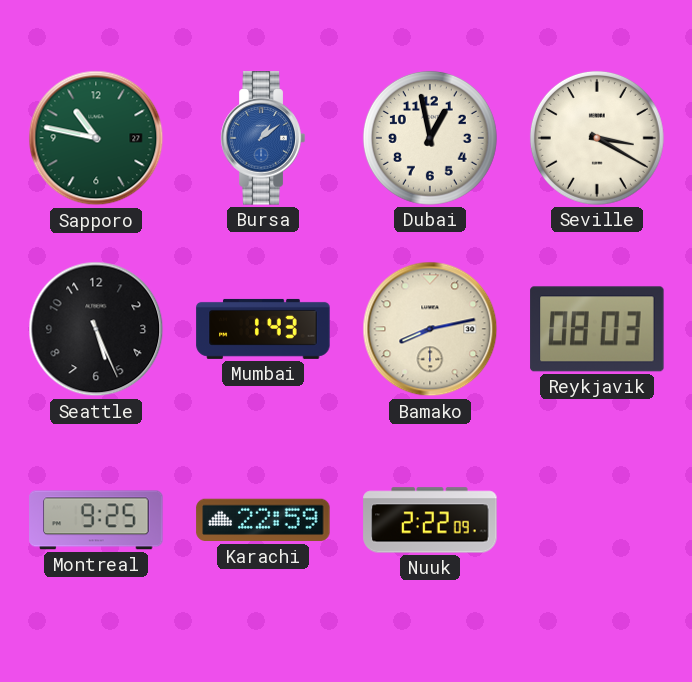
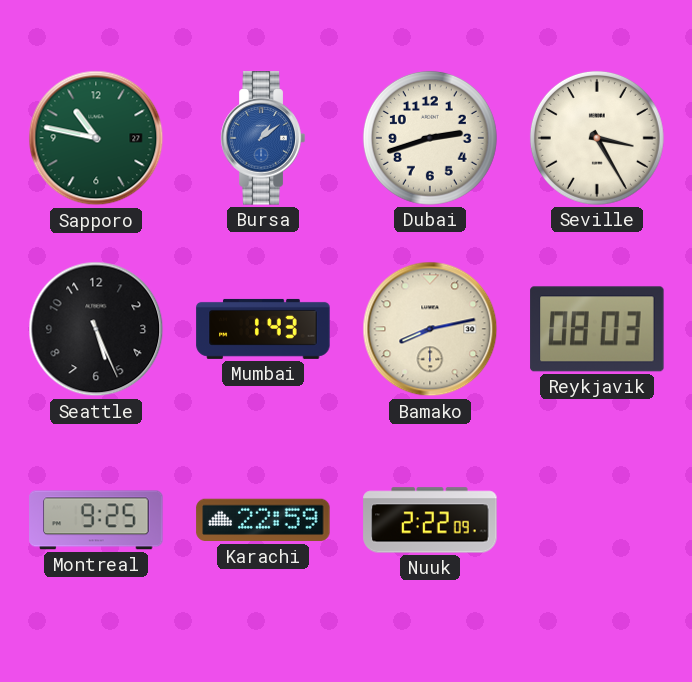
Dubai: 12:58 -> 2:42
Seville: 3:20 -> 3:25
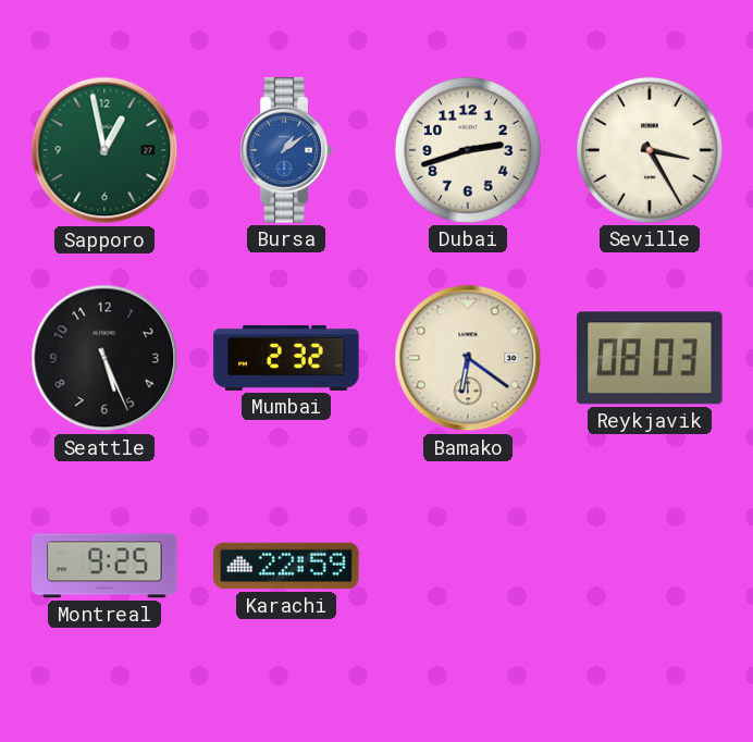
Sapporo: 10:47 -> 12:58
Mumbai: 1:43 -> 2:32
Bamako: 8:13 -> 6:21
Nuuk: 2:22 -> none
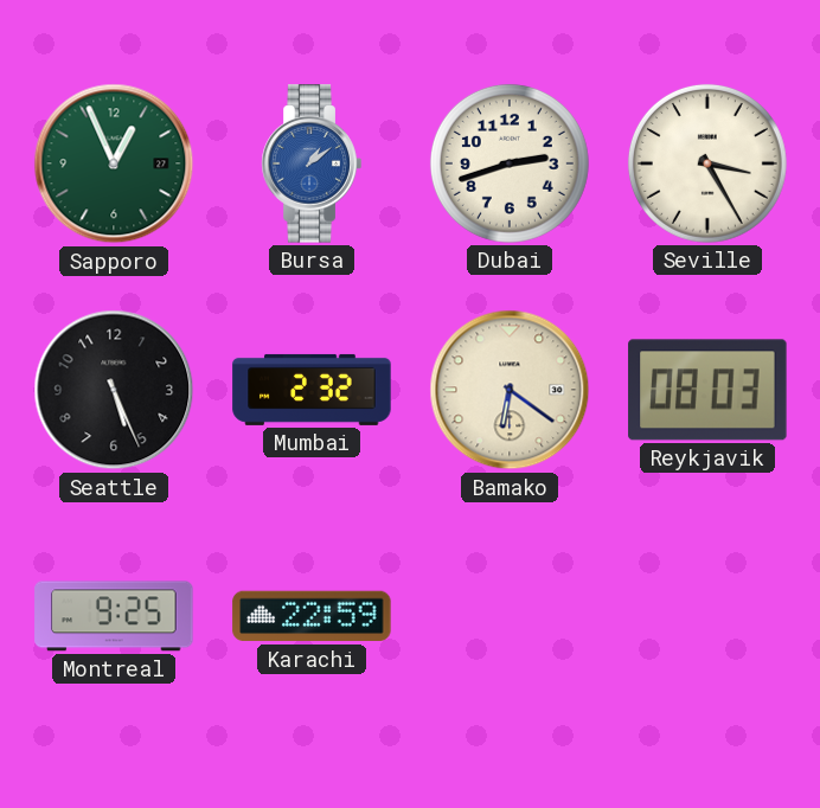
Sapporo: 12:58 -> 12:56
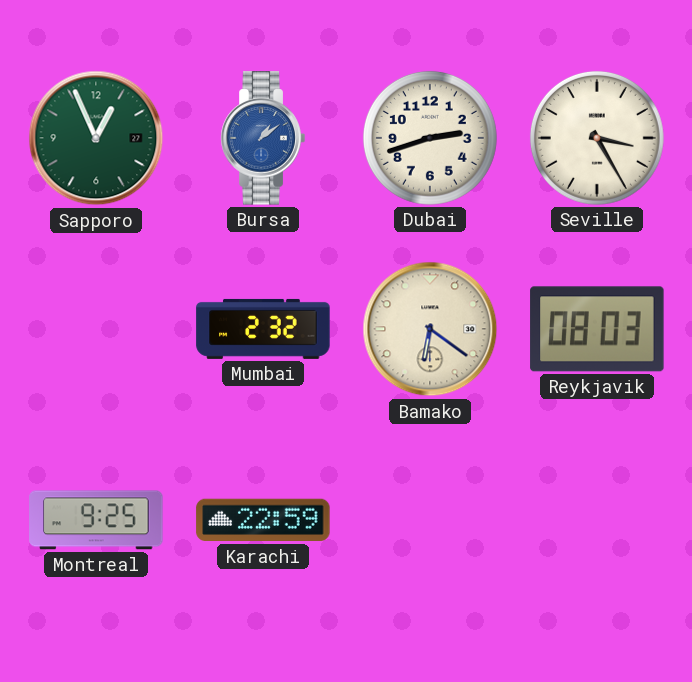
Seattle: 5:26 -> none
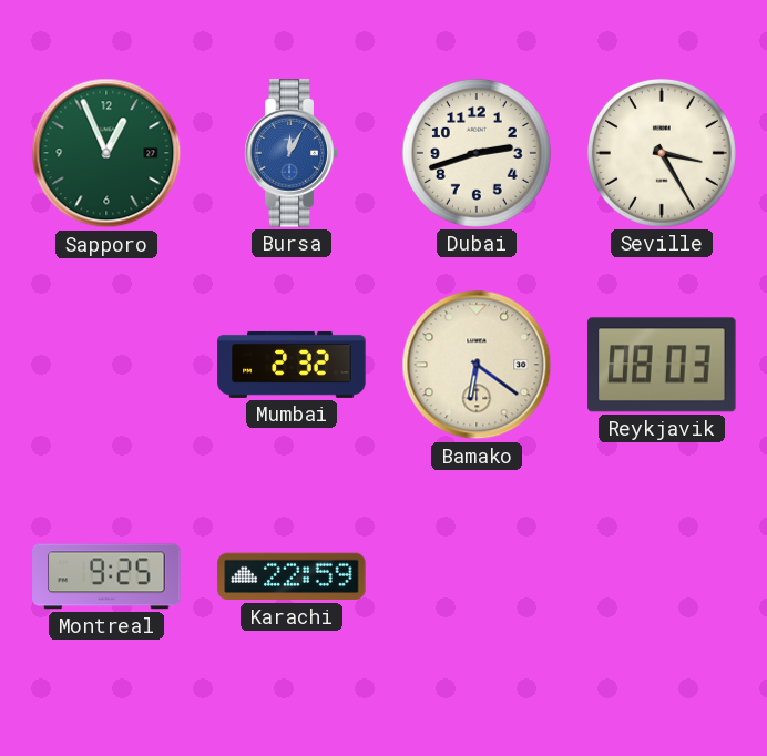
Bursa: 1:09 -> 12:05
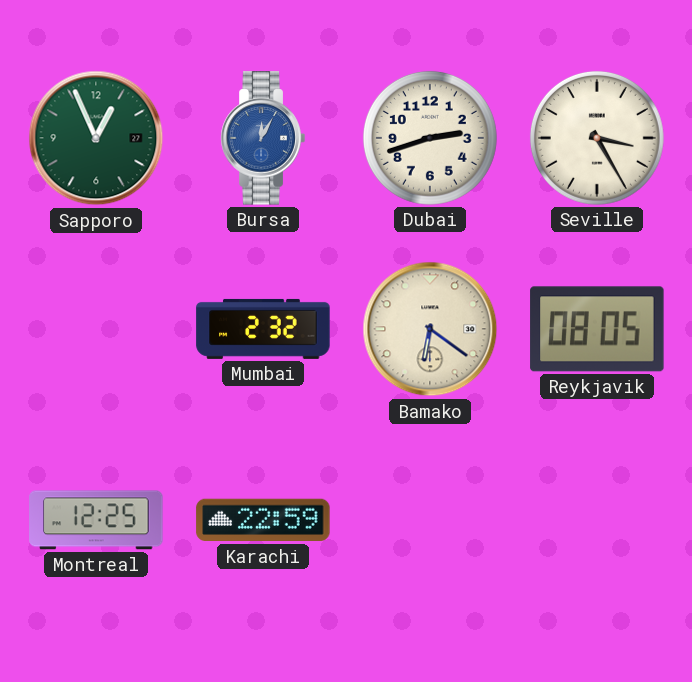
Reykjavik: 08:03 -> 08:05
Montreal: 9:25 -> 12:25
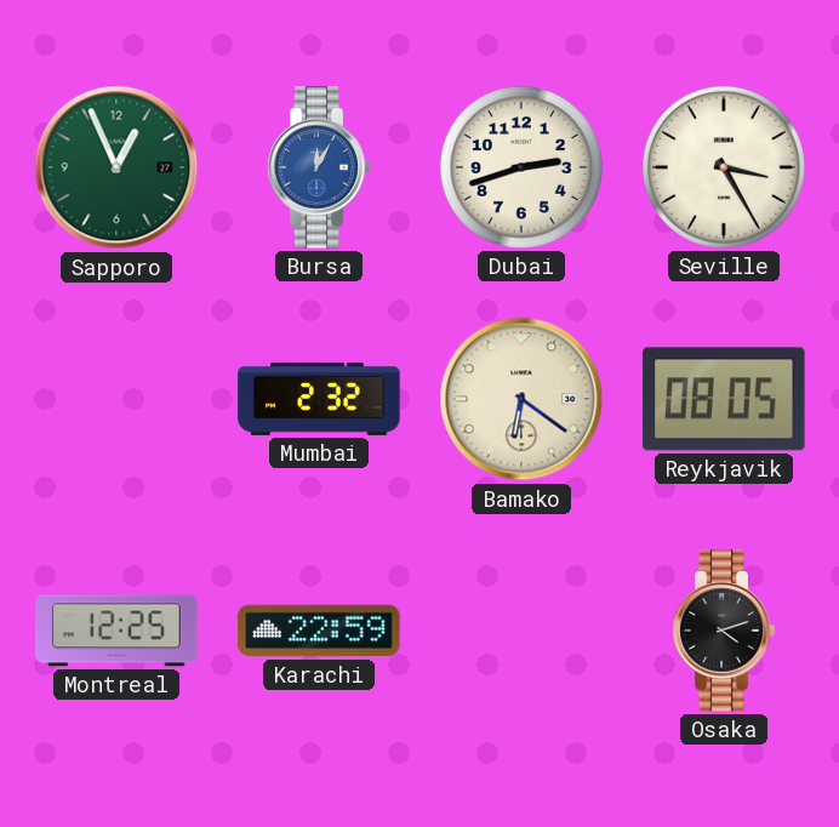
Osaka: none -> 4:12
